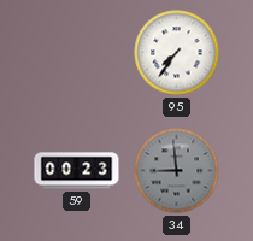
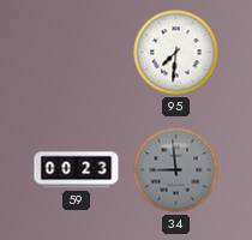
95: 7:36 -> 7:31
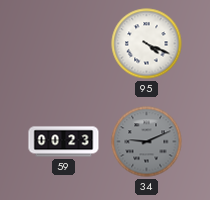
95: 7:31 -> 4:19
34: 8:59 -> 9:11
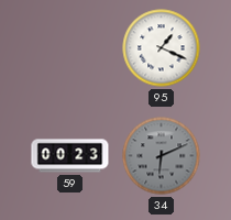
95: 4:19 -> 1:19
34: 9:11 -> 6:11
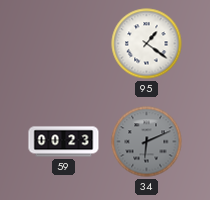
95: 1:19 -> 1:21
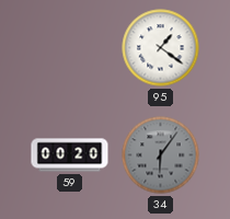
59: 00:23 -> 00:20
34: 6:11 -> 6:06
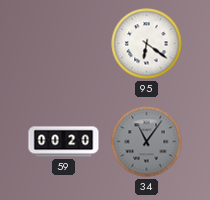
95: 1:21 -> 6:21
34: 6:06 -> 11:06
